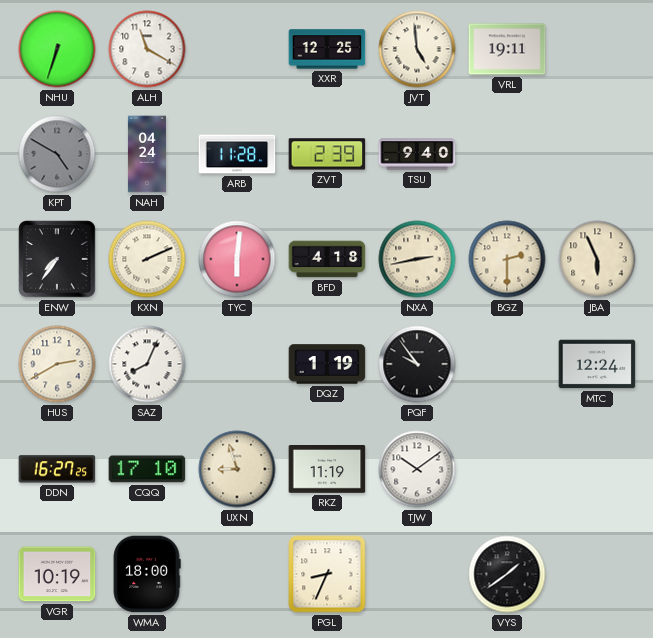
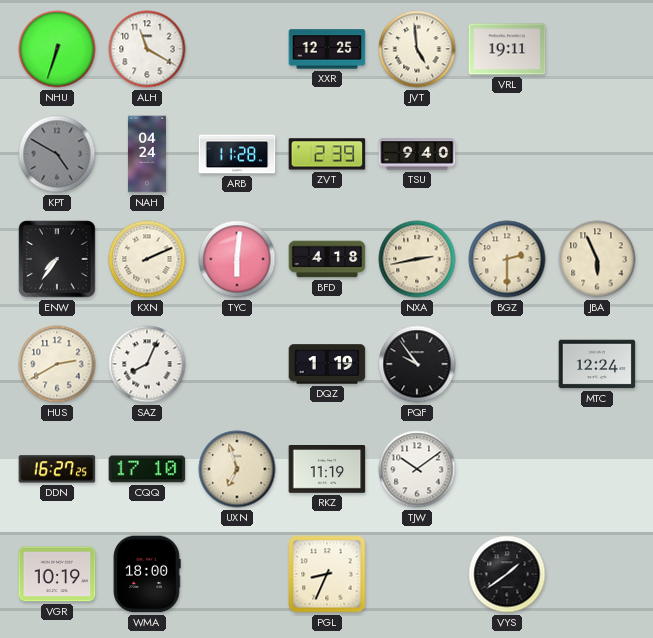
UXN: 8:57 -> 6:57
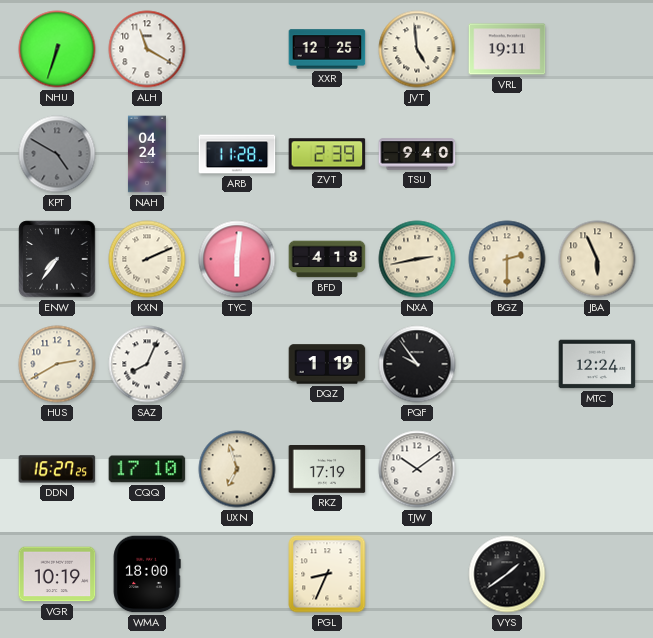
RKZ: 11:19 -> 17:19
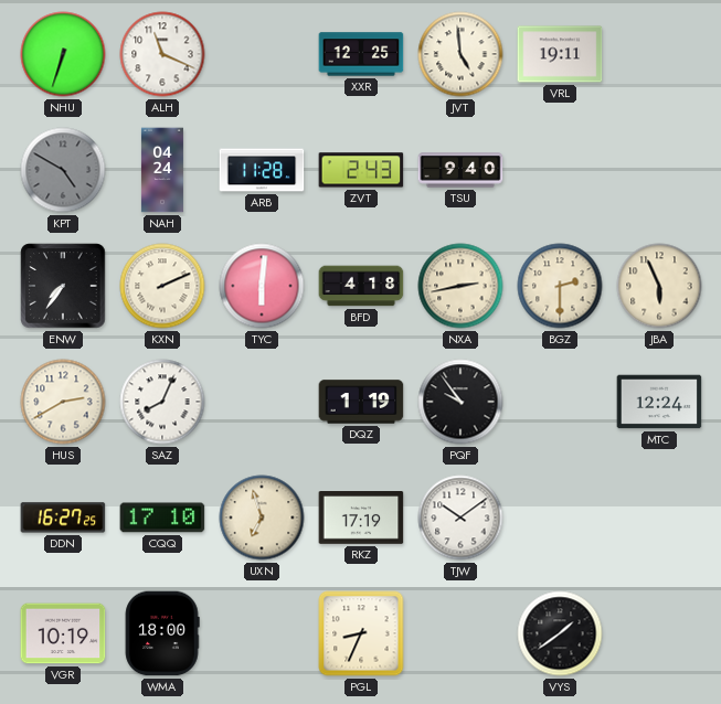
ALH: 11:20 -> 11:19
ZVT: 2:39 -> 2:43
